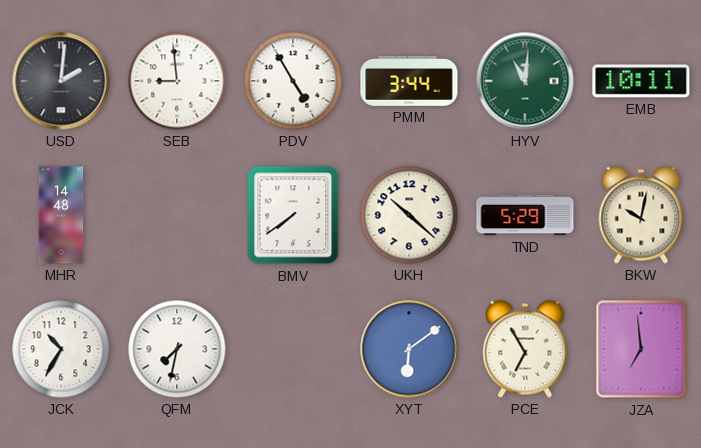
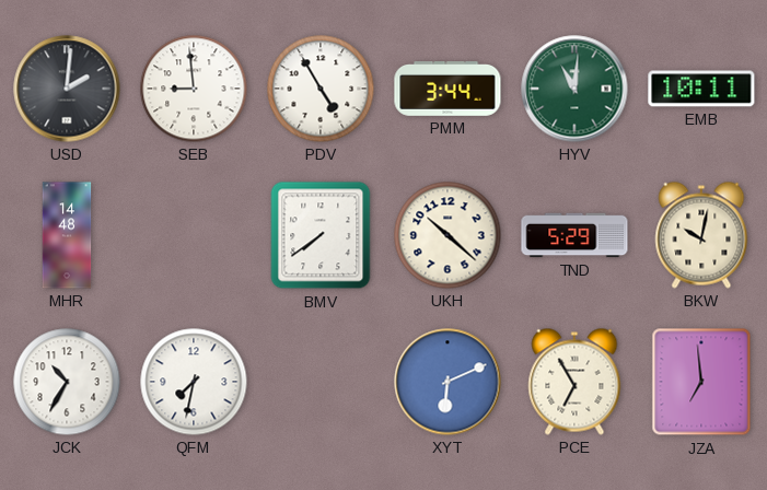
XYT: 6:09 -> 6:11
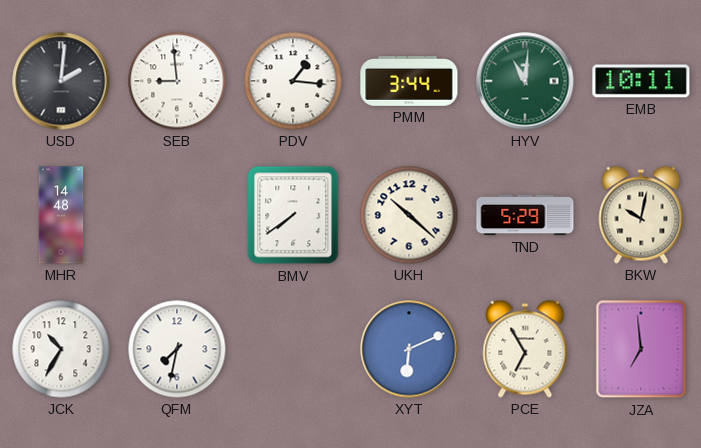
PDV: 4:55 -> 1:16
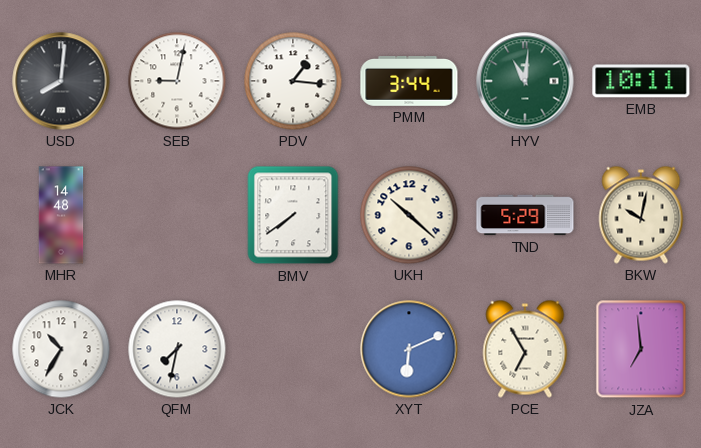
USD: 2:01 -> 8:01
SEB: 8:59 -> 9:02
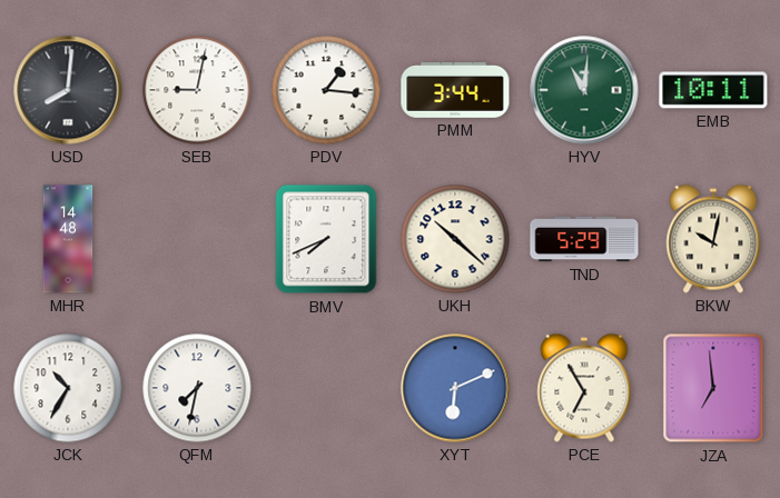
BMV: 7:39 -> 7:41
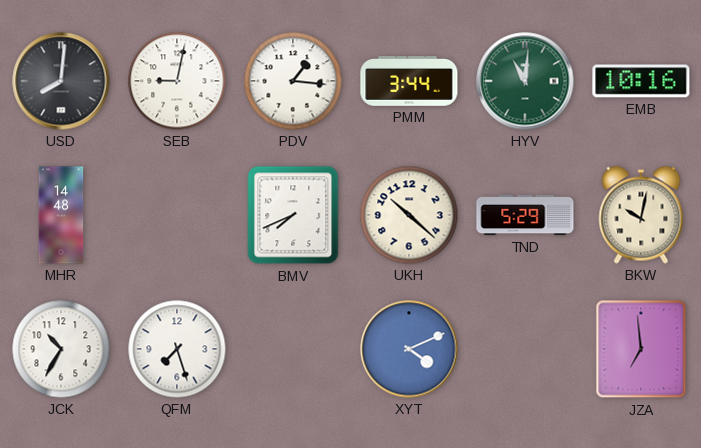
EMB: 10:11 -> 10:16
QFM: 7:32 -> 7:27
XYT: 6:11 -> 4:11
PCE: 6:55 -> none
